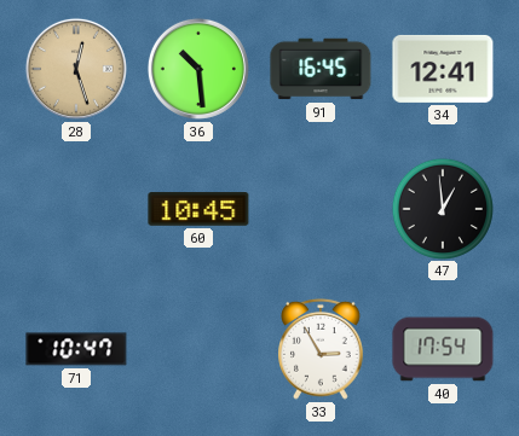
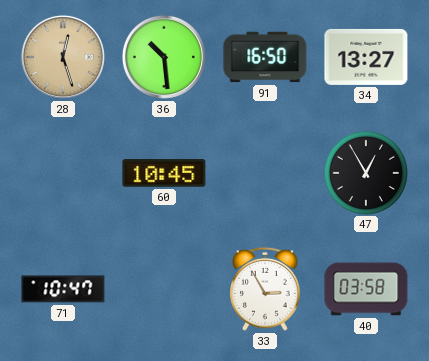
91: 16:45 -> 16:50
34: 12:41 -> 13:27
47: 12:59 -> 12:55
40: 17:54 -> 03:58
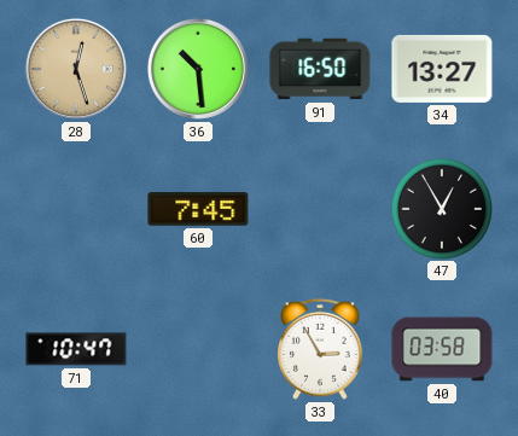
60: 10:45 -> 7:45
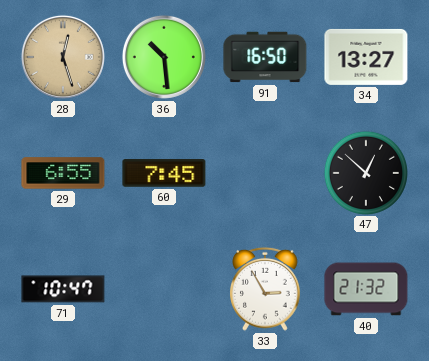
29: none -> 6:55
47: 12:55 -> 12:52
40: 03:58 -> 21:32
